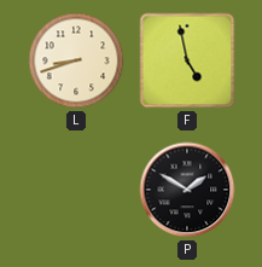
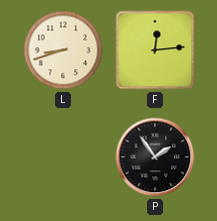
F: 4:58 -> 12:14
P: 1:50 -> 1:54
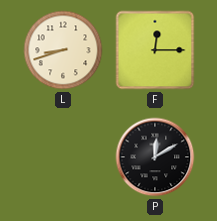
F: 12:14 -> 12:15
P: 1:54 -> 12:10
